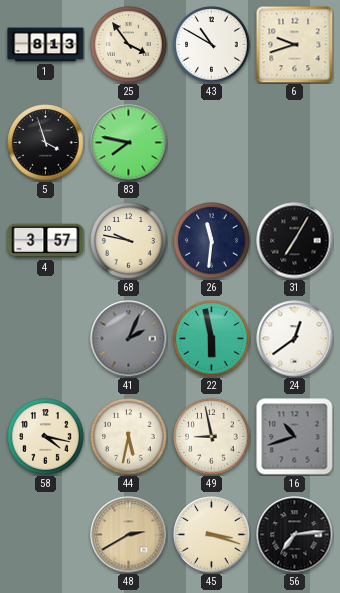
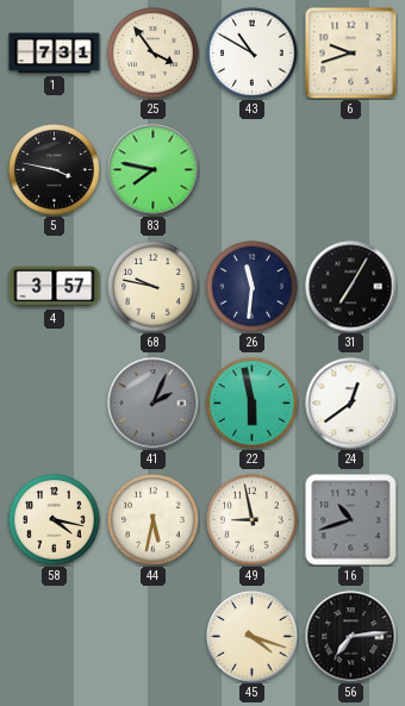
1: 8:13 -> 7:31
5: 3:57 -> 3:47
48: 2:40 -> none
45: 3:18 -> 4:18
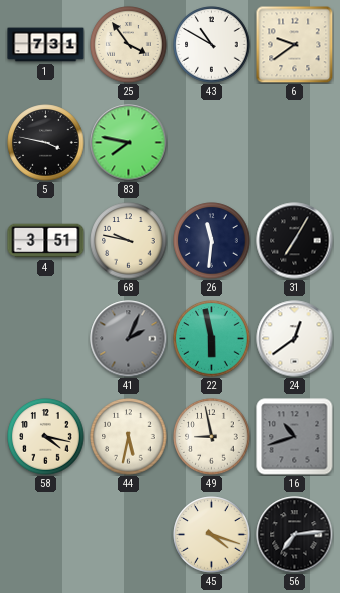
6: 9:42 -> 9:39
4: 3:57 -> 3:51
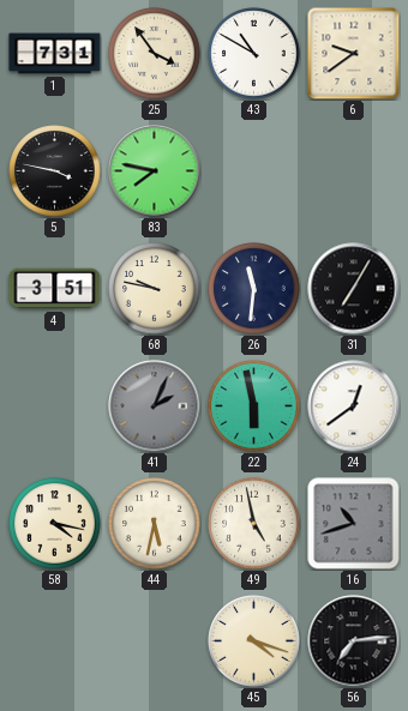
49: 8:58 -> 4:58
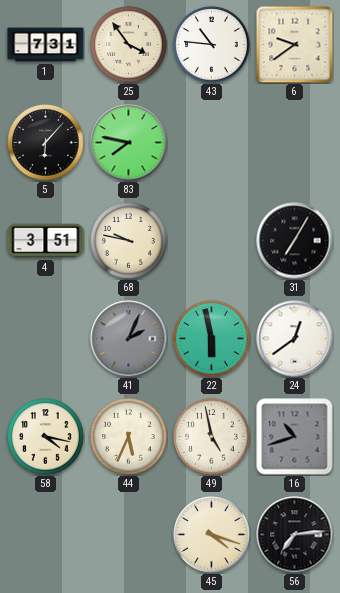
43: 10:50 -> 10:46
5: 3:47 -> 6:07
26: 11:31 -> none
44: 5:32 -> 5:34
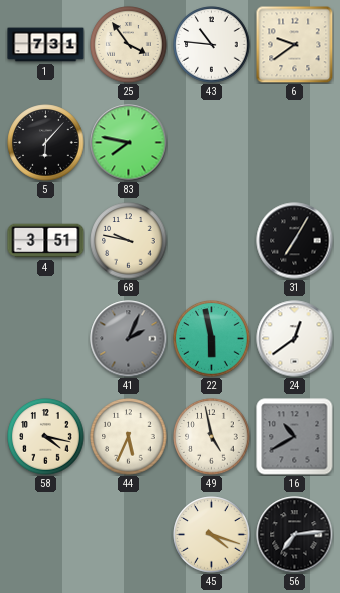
16: 10:42 -> 10:40
